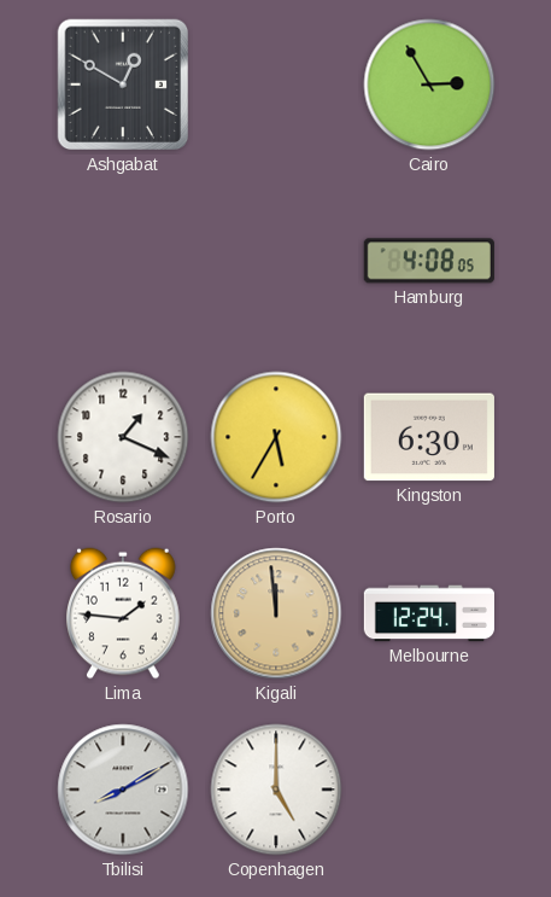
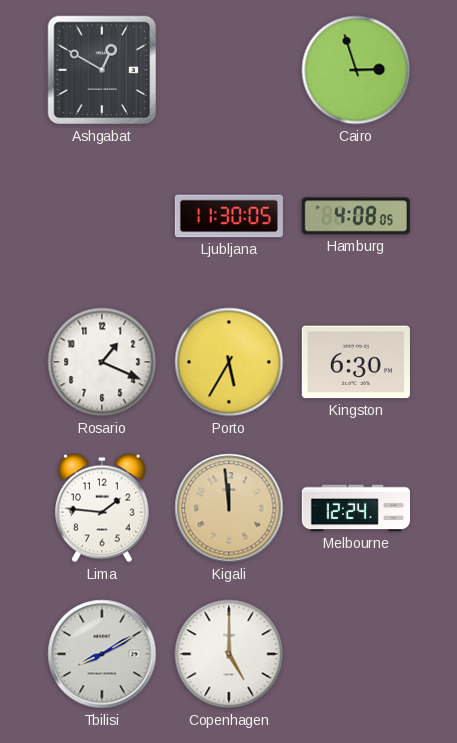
Cairo: 2:55 -> 2:57
Ljubljana: none -> 11:30
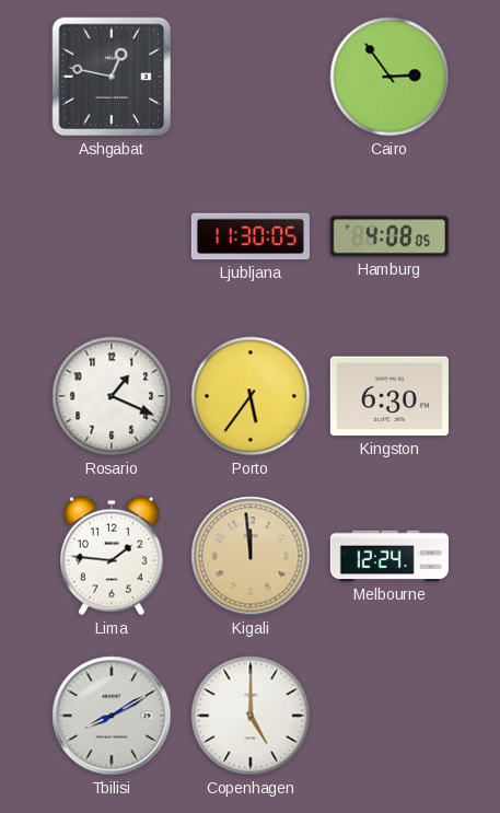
Ashgabat: 12:50 -> 12:47
Cairo: 2:57 -> 2:54
Porto: 5:35 -> 5:36
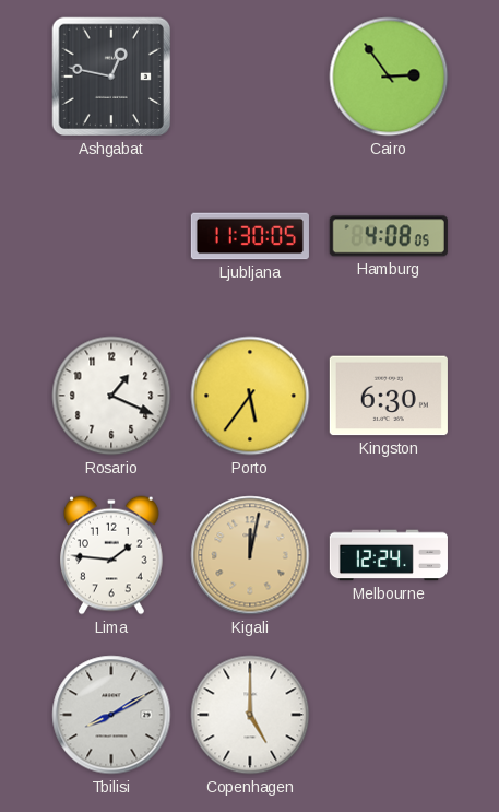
Kigali: 11:59 -> 12:02
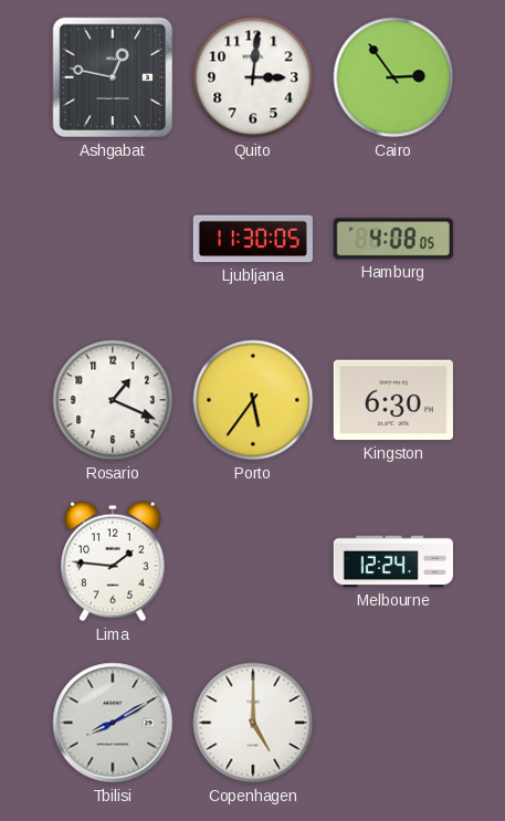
Quito: none -> 3:01
Kigali: 12:02 -> none
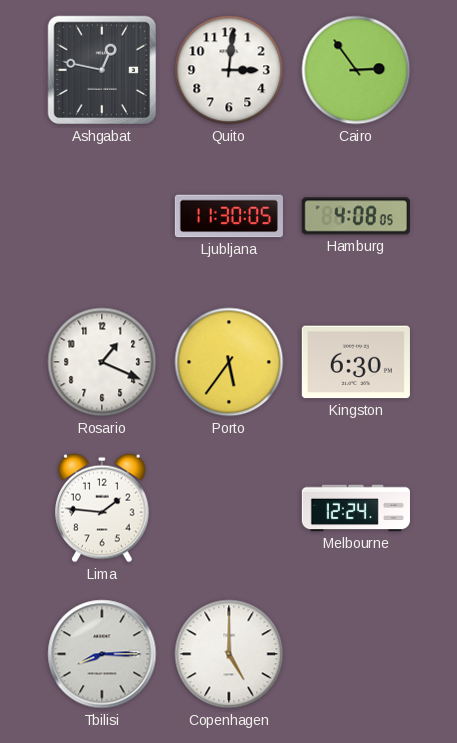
Tbilisi: 8:10 -> 8:15
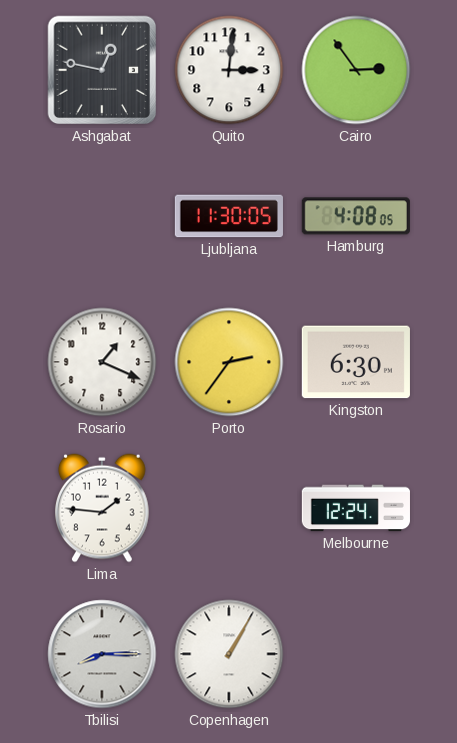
Porto: 5:36 -> 2:36
Copenhagen: 5:00 -> 1:05
